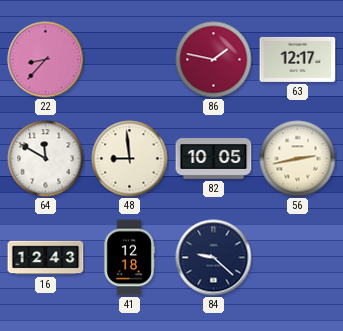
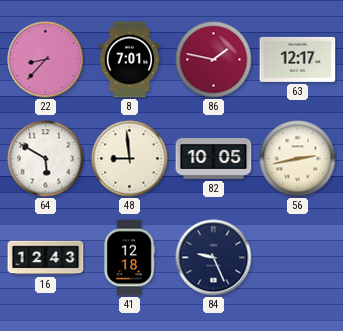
8: none -> 7:01
64: 11:50 -> 5:50
84: 9:22 -> 9:26
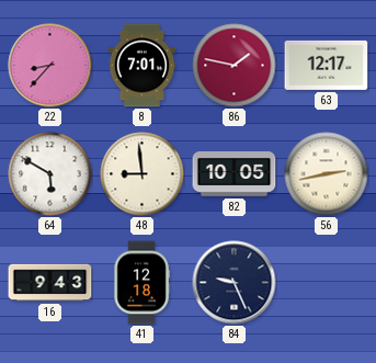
16: 12:43 -> 9:43
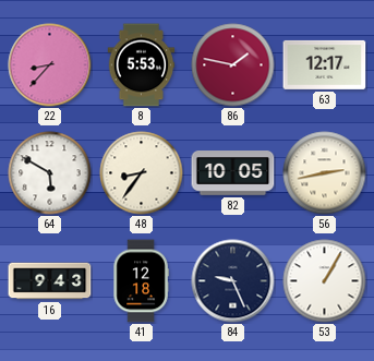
8: 7:01 -> 5:53
48: 8:59 -> 8:36
53: none -> 1:05
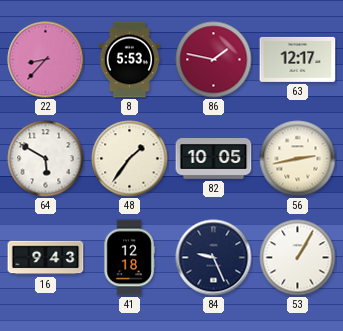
48: 8:36 -> 1:36
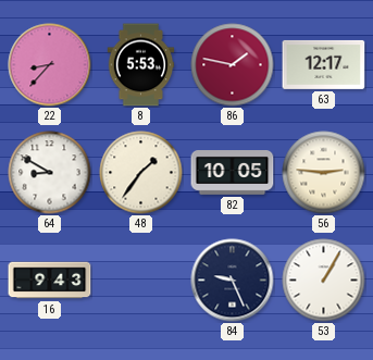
64: 5:50 -> 8:50
56: 2:43 -> 2:46
41: 12:18 -> none
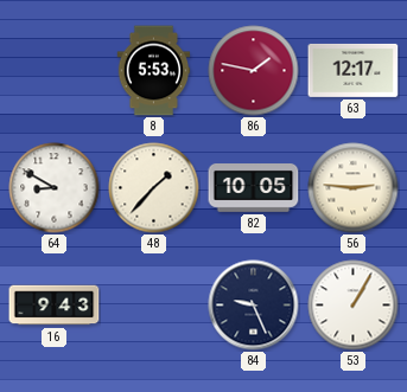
22: 8:37 -> none
48: 1:36 -> 1:37
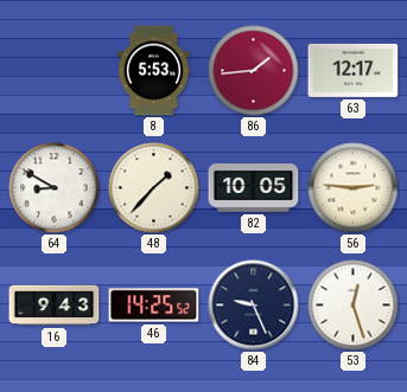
86: 1:47 -> 1:44
46: none -> 14:25
53: 1:05 -> 12:27
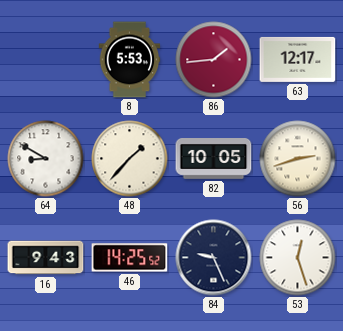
56: 2:46 -> 2:42
